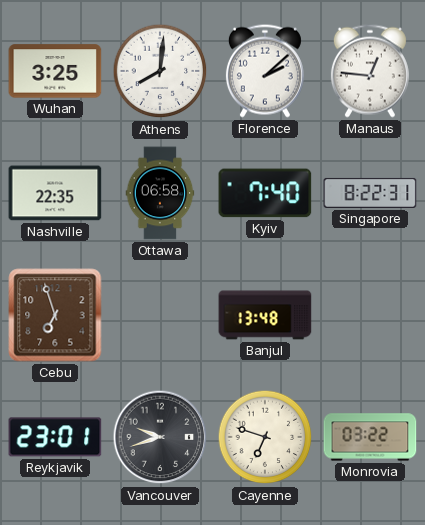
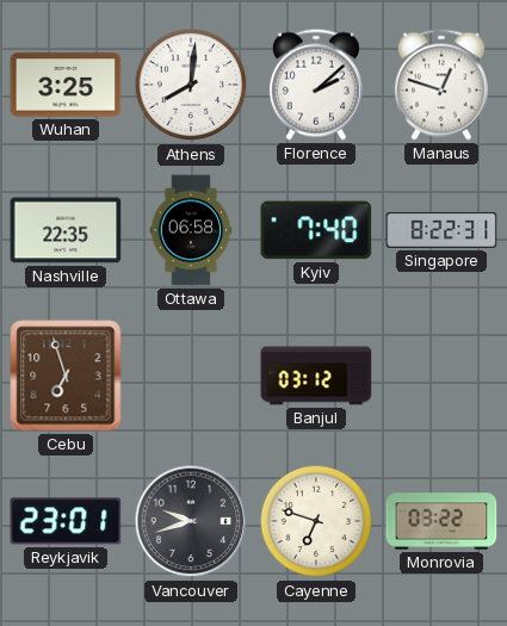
Manaus: 12:46 -> 12:48
Banjul: 13:48 -> 03:12
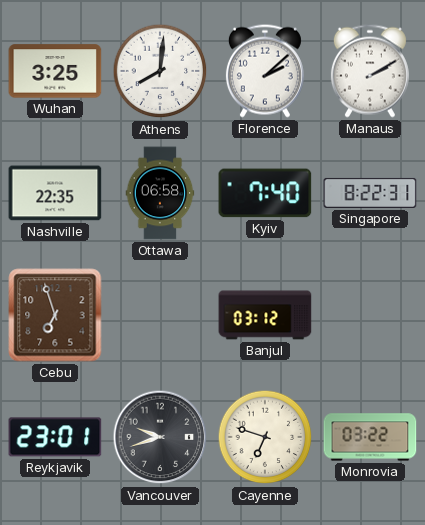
Manaus: 12:48 -> 2:10
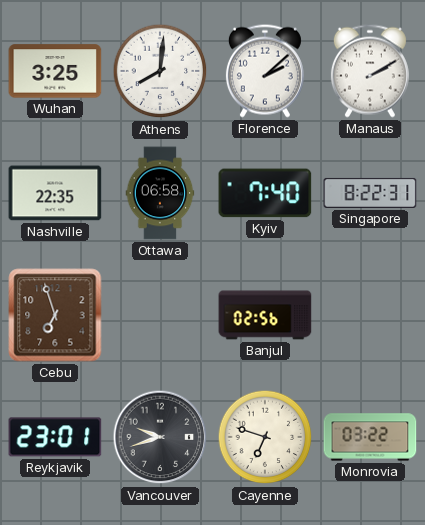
Banjul: 03:12 -> 02:56
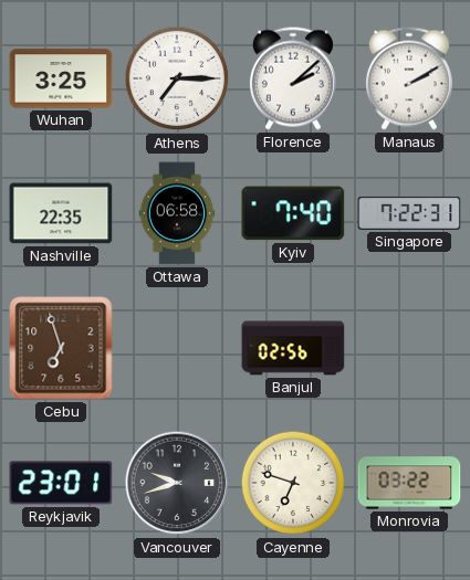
Athens: 8:01 -> 7:15
Singapore: 8:22 -> 7:22
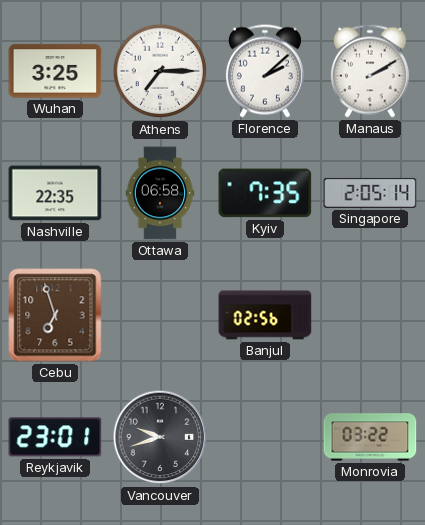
Kyiv: 7:40 -> 7:35
Singapore: 7:22 -> 2:05
Cayenne: 6:48 -> none
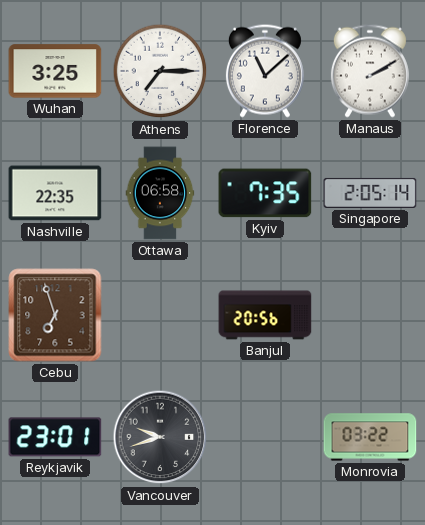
Florence: 2:08 -> 11:08
Banjul: 02:56 -> 20:56
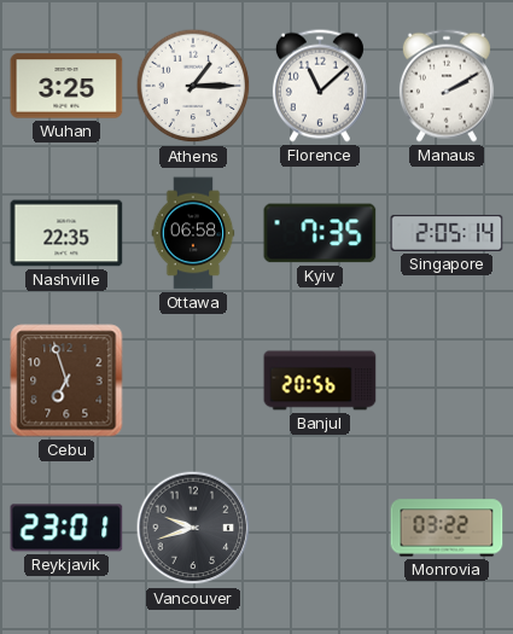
Athens: 7:15 -> 1:15
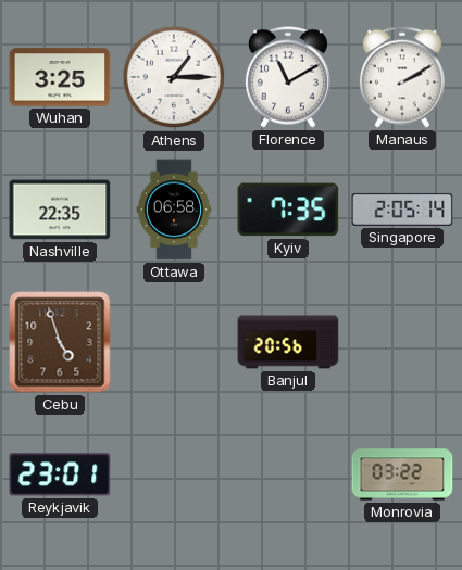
Florence: 11:08 -> 11:10
Cebu: 6:57 -> 4:57
Vancouver: 9:42 -> none
